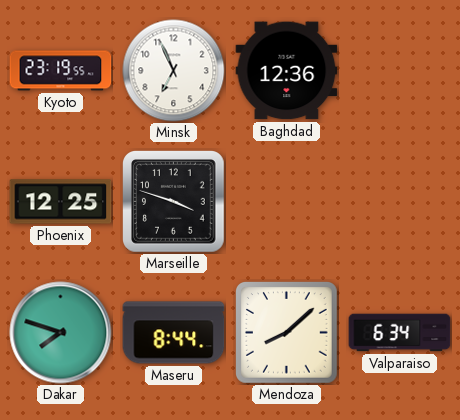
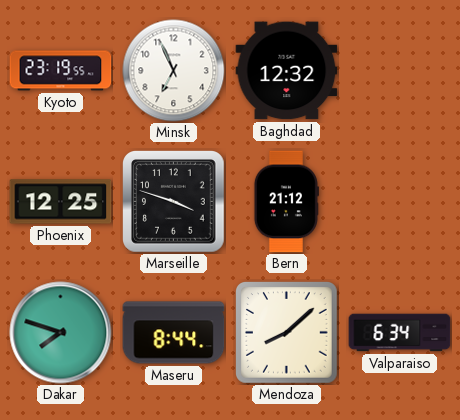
Baghdad: 12:36 -> 12:32
Bern: none -> 21:12
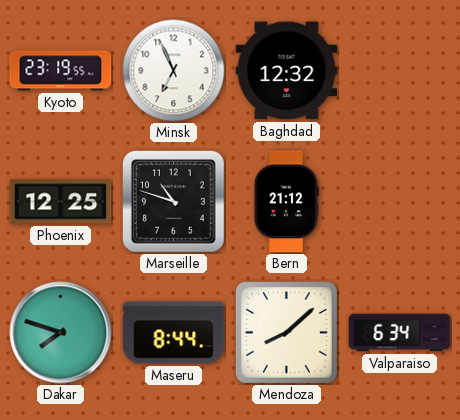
Marseille: 3:48 -> 10:48
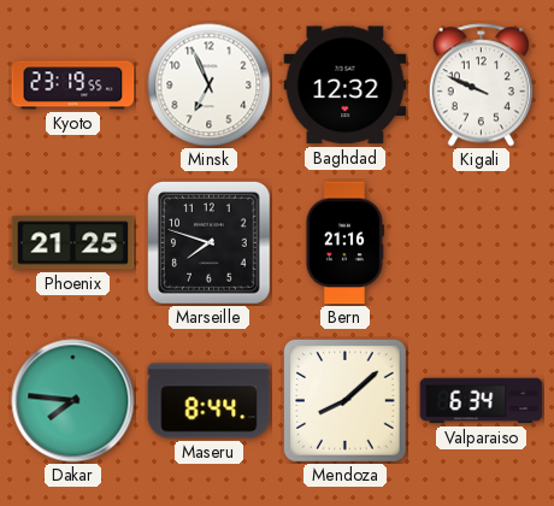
Kigali: none -> 9:49
Phoenix: 12:25 -> 21:25
Marseille: 10:48 -> 7:48
Bern: 21:12 -> 21:16
Dakar: 7:48 -> 7:46
